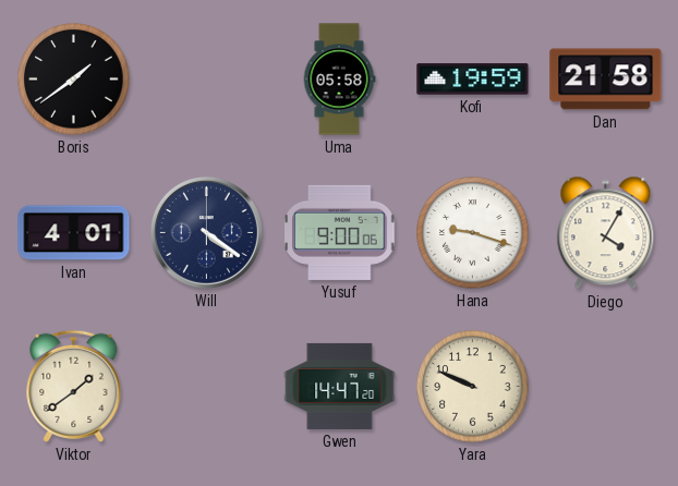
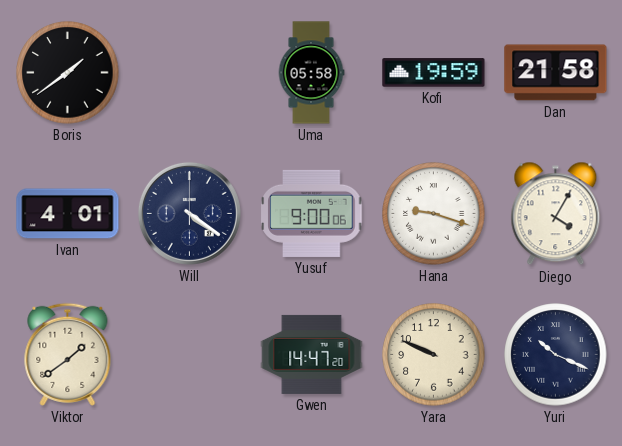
Yuri: none -> 10:19
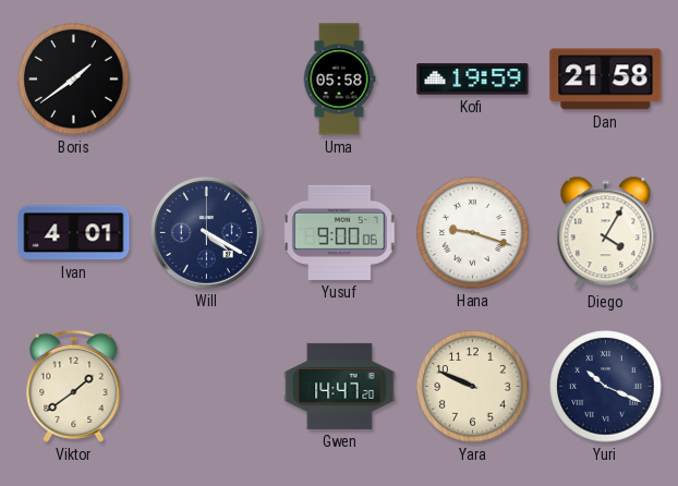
Will: 4:21 -> 4:20
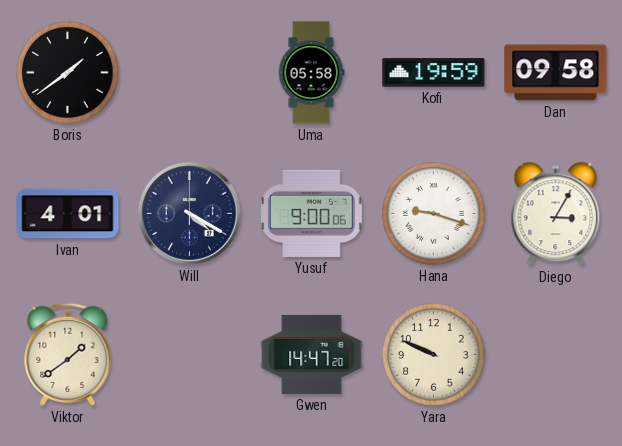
Dan: 21:58 -> 09:58
Diego: 4:05 -> 3:05
Yuri: 10:19 -> none
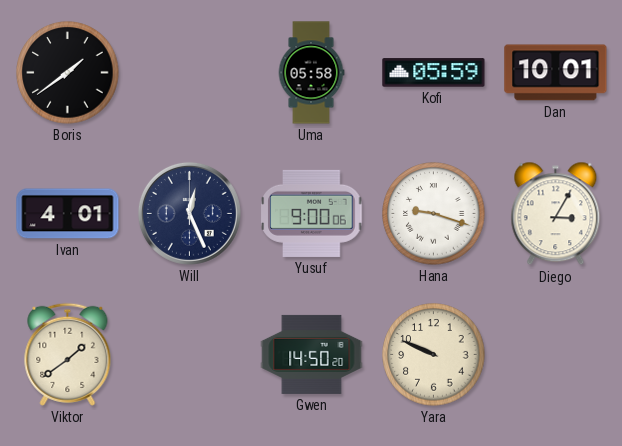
Kofi: 19:59 -> 05:59
Dan: 09:58 -> 10:01
Will: 4:20 -> 12:26
Gwen: 14:47 -> 14:50
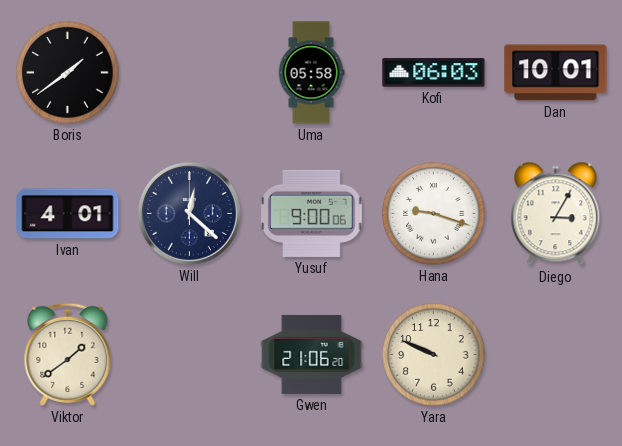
Kofi: 05:59 -> 06:03
Will: 12:26 -> 12:22
Gwen: 14:50 -> 21:06
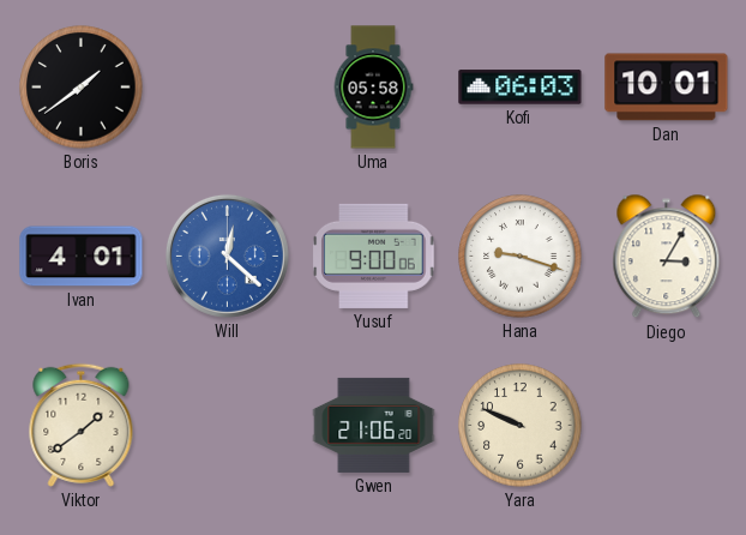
Will dial: navy -> blue
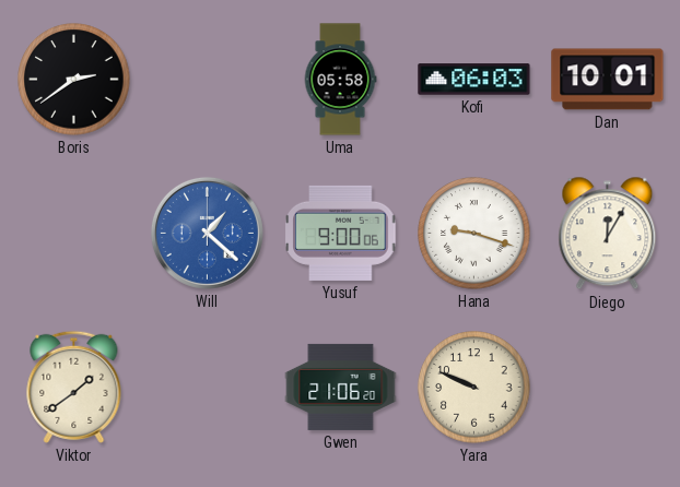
Boris: 1:39 -> 2:39
Ivan: 4:01 -> none
Will: 12:22 -> 1:22
Diego: 3:05 -> 12:05
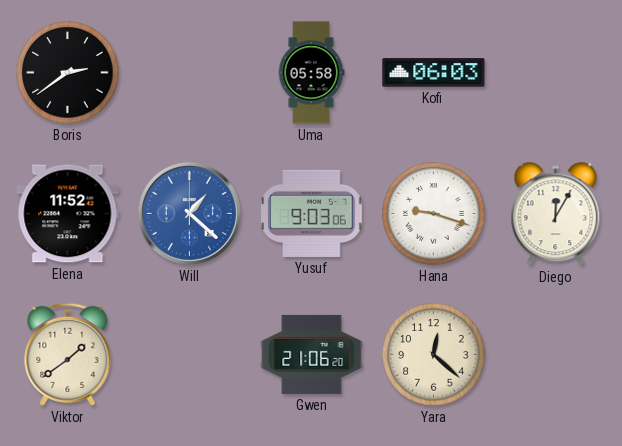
Dan: 10:01 -> none
Elena: none -> 11:52
Yusuf: 9:00 -> 9:03
Yara: 9:49 -> 12:22
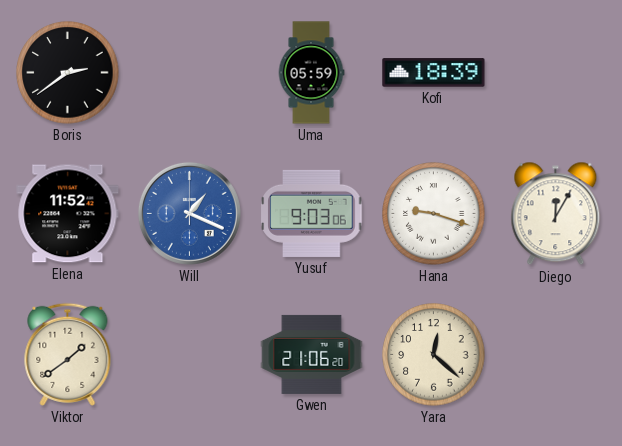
Uma: 05:58 -> 05:59
Kofi: 06:03 -> 18:39
Will: 1:22 -> 1:19
